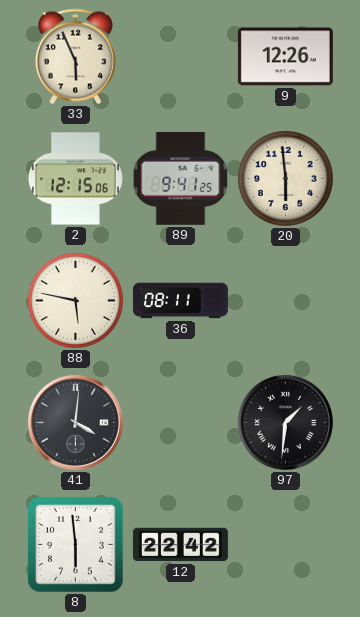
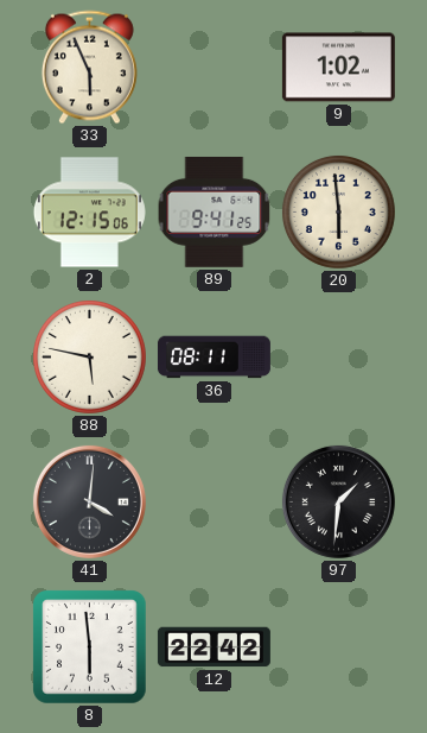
9: 12:26 -> 1:02
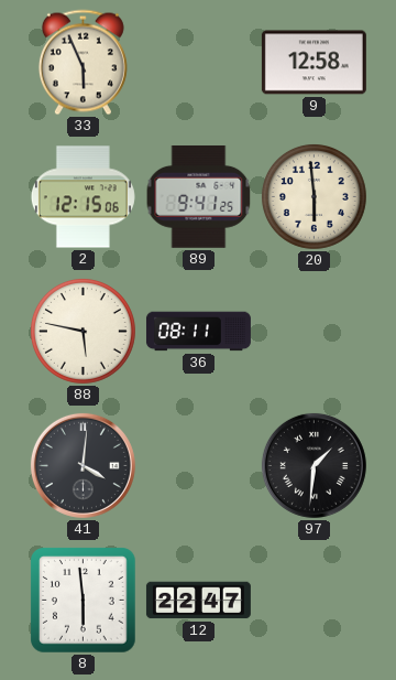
9: 1:02 -> 12:58
12: 22:42 -> 22:47
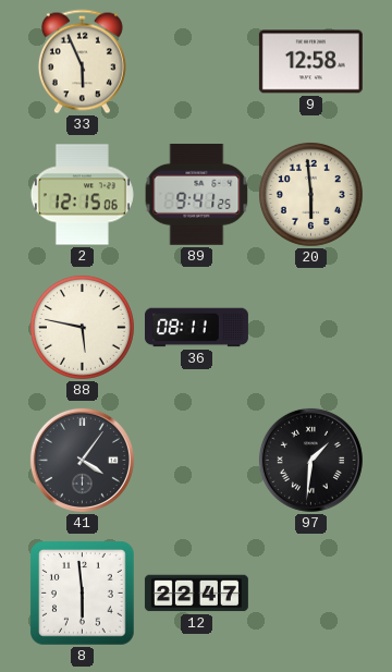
41: 4:01 -> 4:06
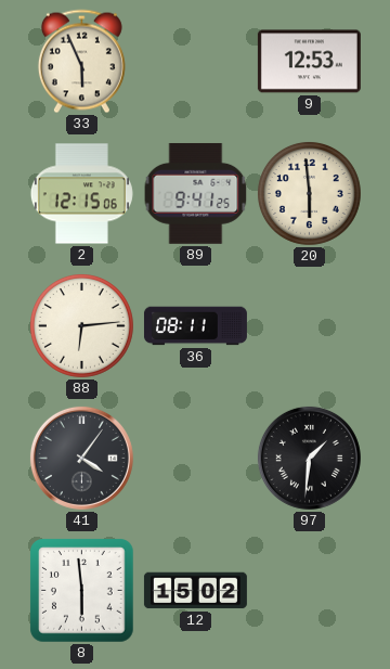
9: 12:58 -> 12:53
88: 5:47 -> 6:14
12: 22:47 -> 15:02
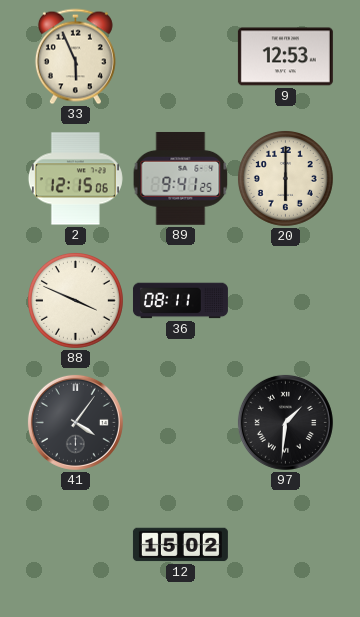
20: 5:59 -> 6:00
88: 6:14 -> 3:49
8: 5:59 -> none
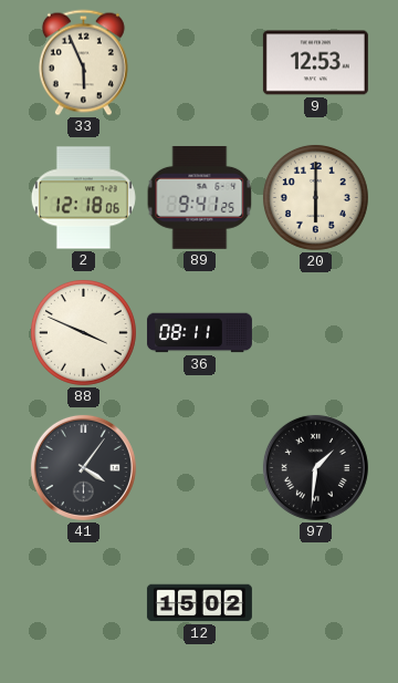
2: 12:15 -> 12:18
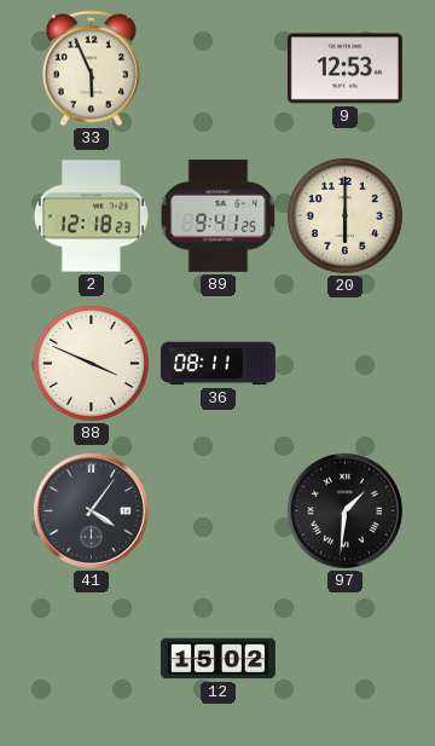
2: 12:18:06 -> 12:18:23
